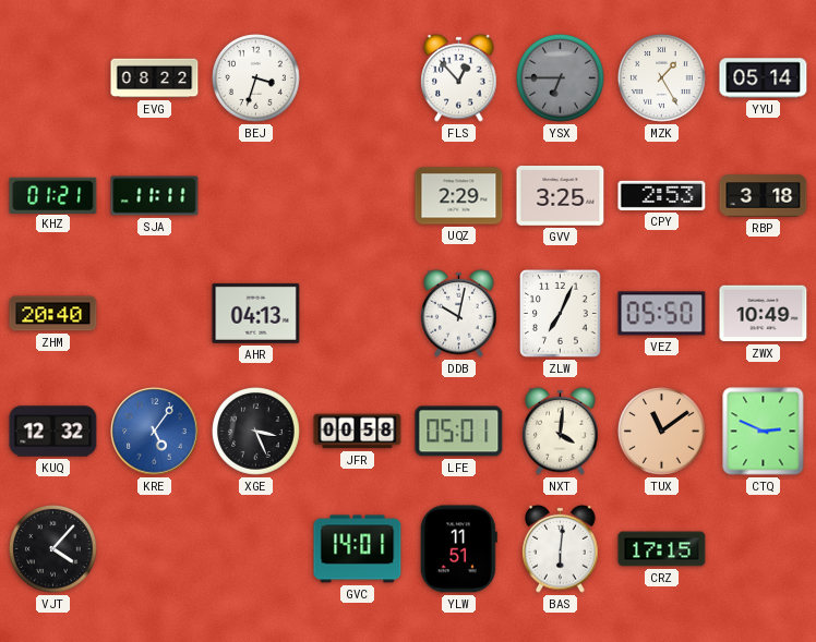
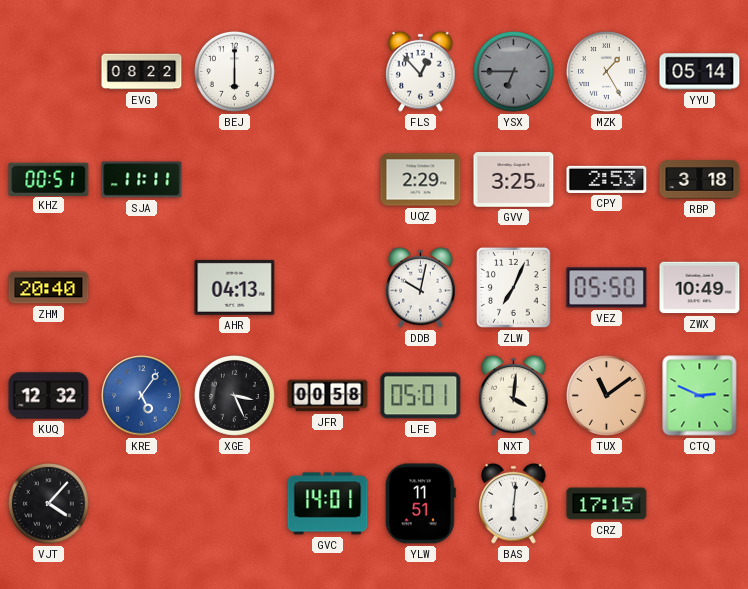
BEJ: 3:33 -> 6:00
KHZ: 01:21 -> 00:51
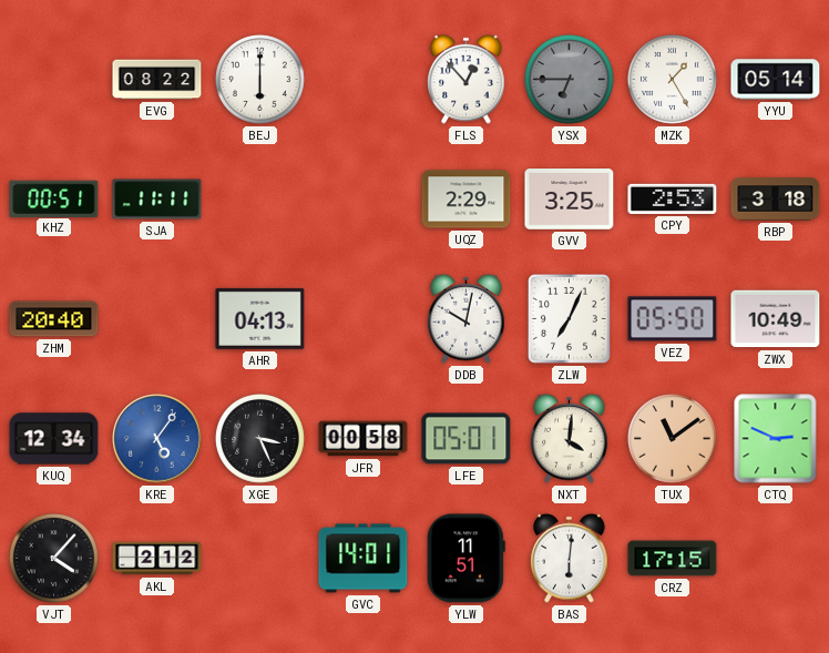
KUQ: 12:32 -> 12:34
AKL: none -> 2:12
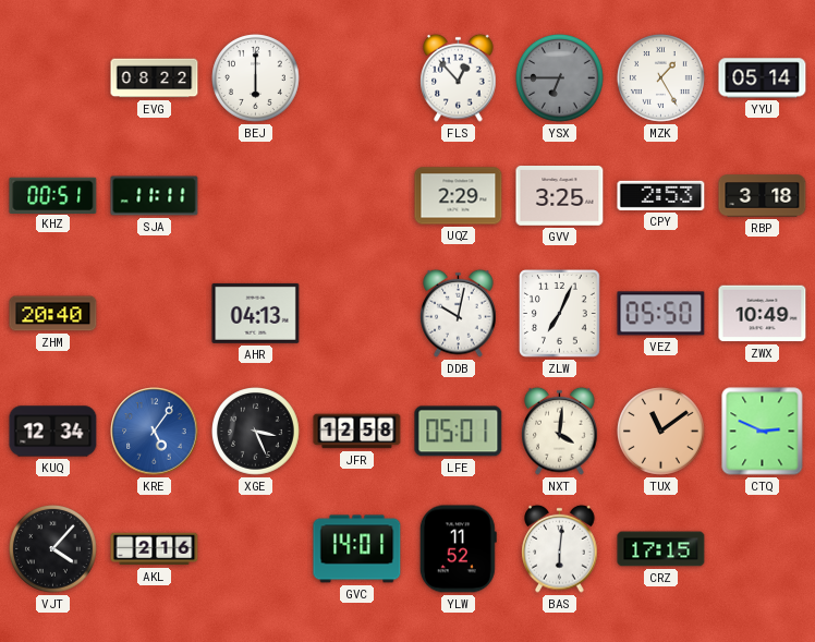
JFR: 00:58 -> 12:58
AKL: 2:12 -> 2:16
YLW: 11:51 -> 11:52
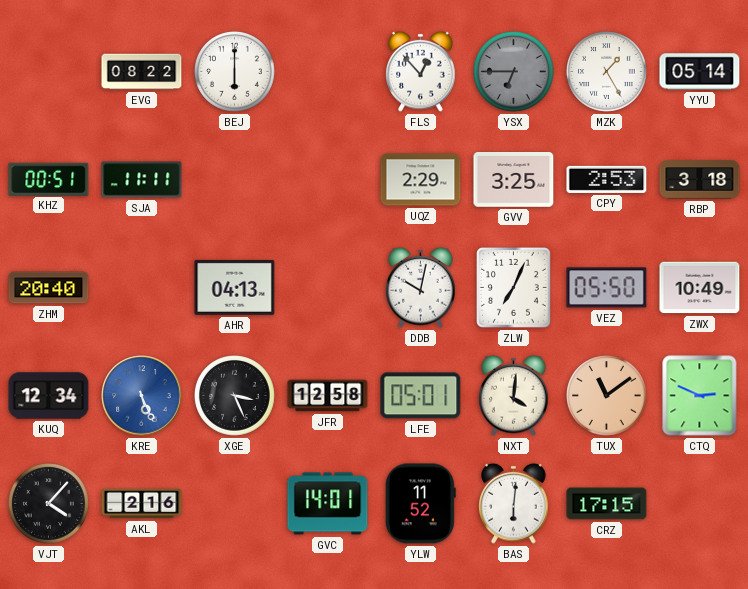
KRE: 5:06 -> 5:26
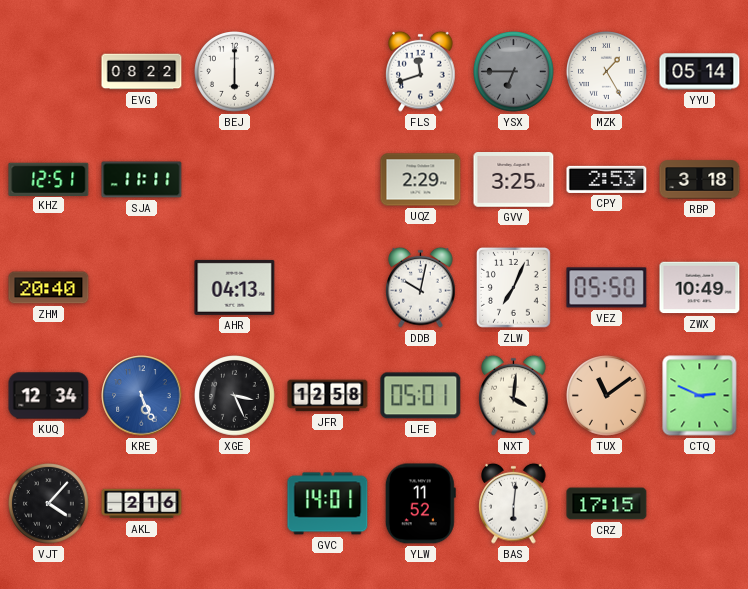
FLS: 12:53 -> 11:42
KHZ: 00:51 -> 12:51
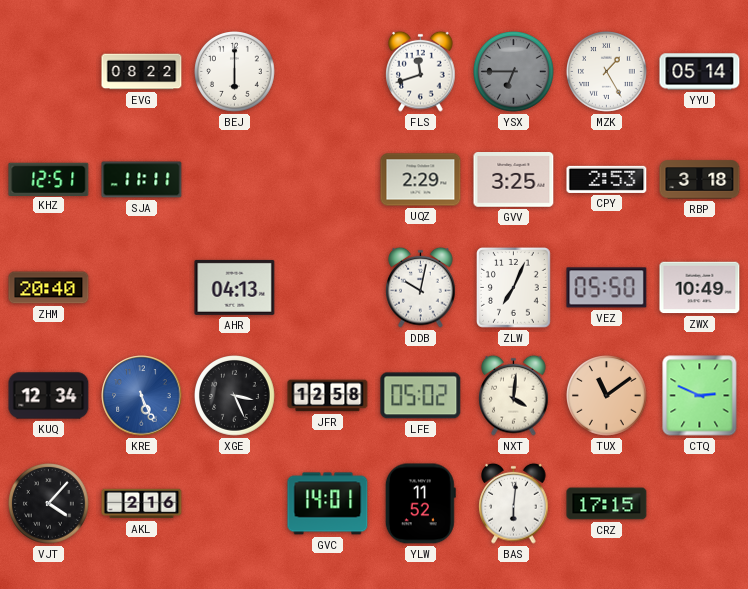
LFE: 05:01 -> 05:02
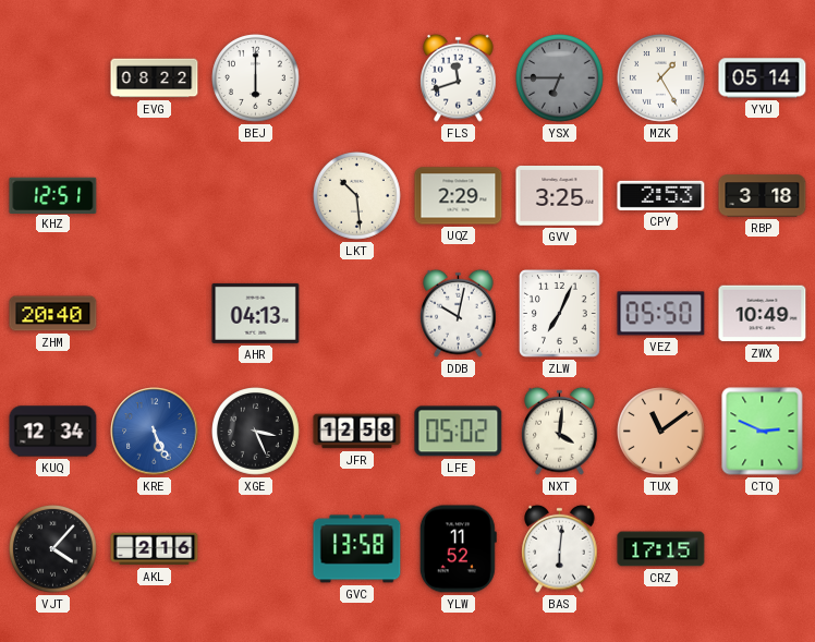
SJA: 11:11 -> none
LKT: none -> 10:29
GVC: 14:01 -> 13:58
